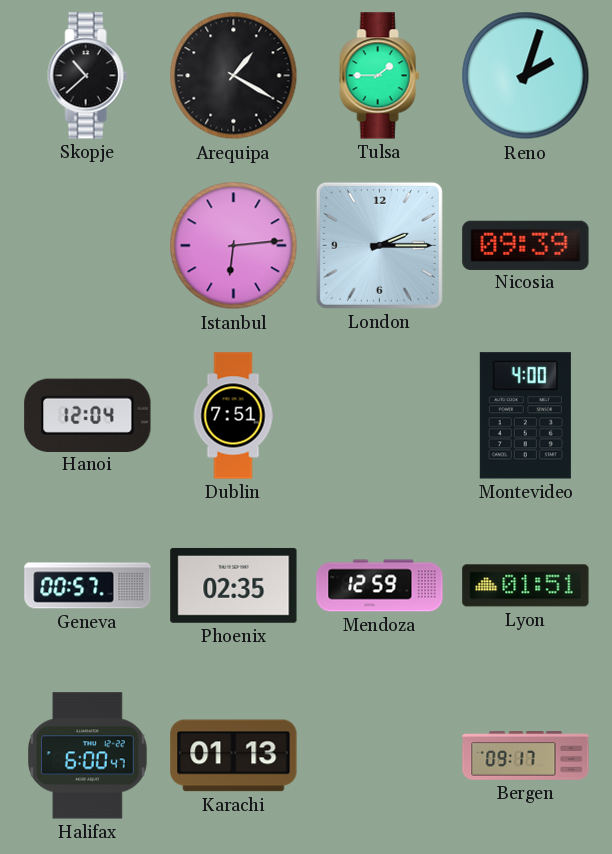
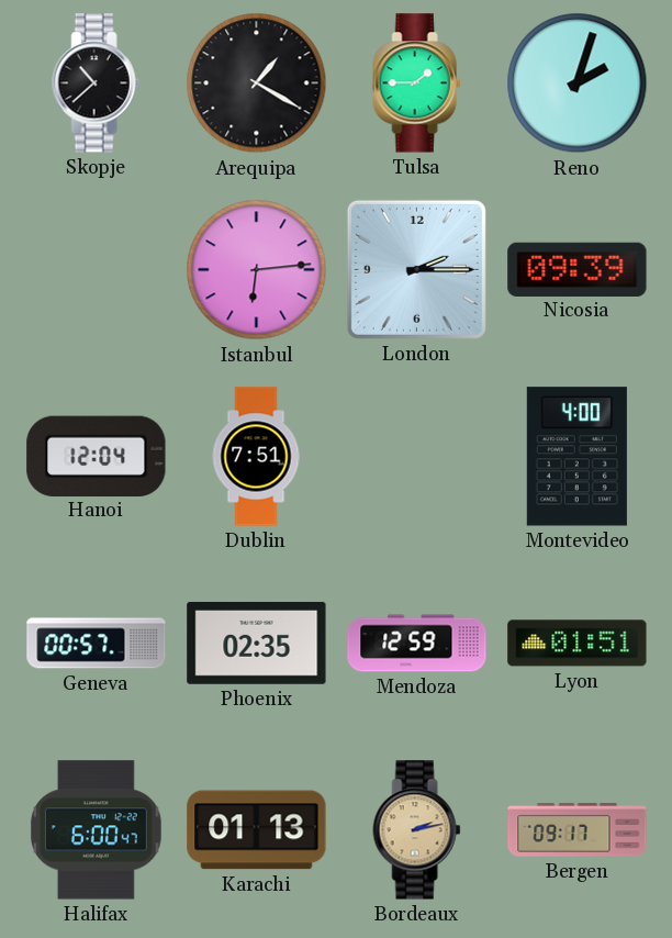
Bordeaux: none -> 2:13
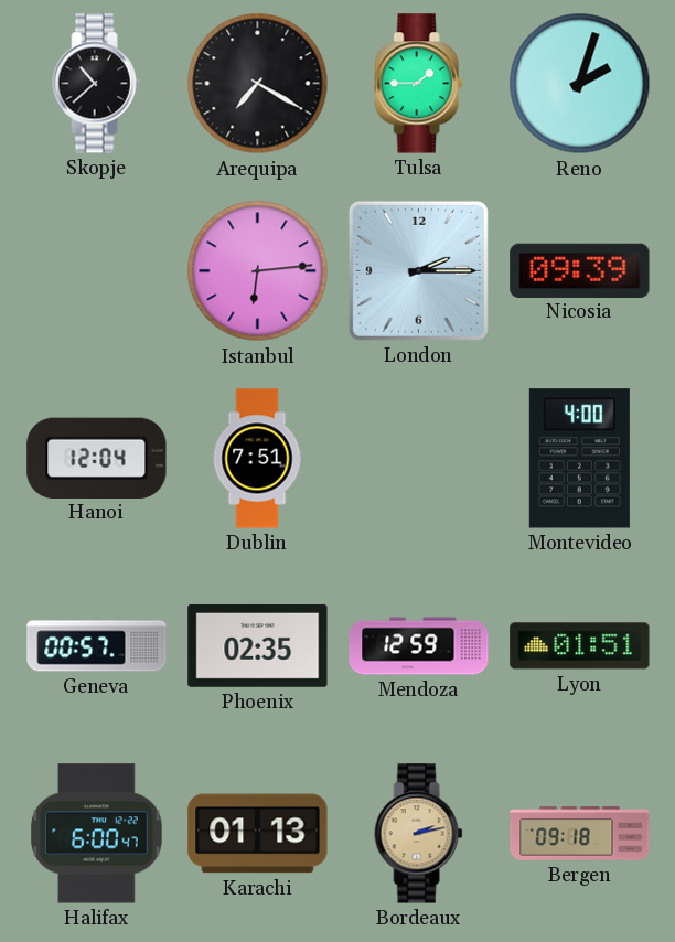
Arequipa: 1:20 -> 7:20
Bergen: 09:17 -> 09:18
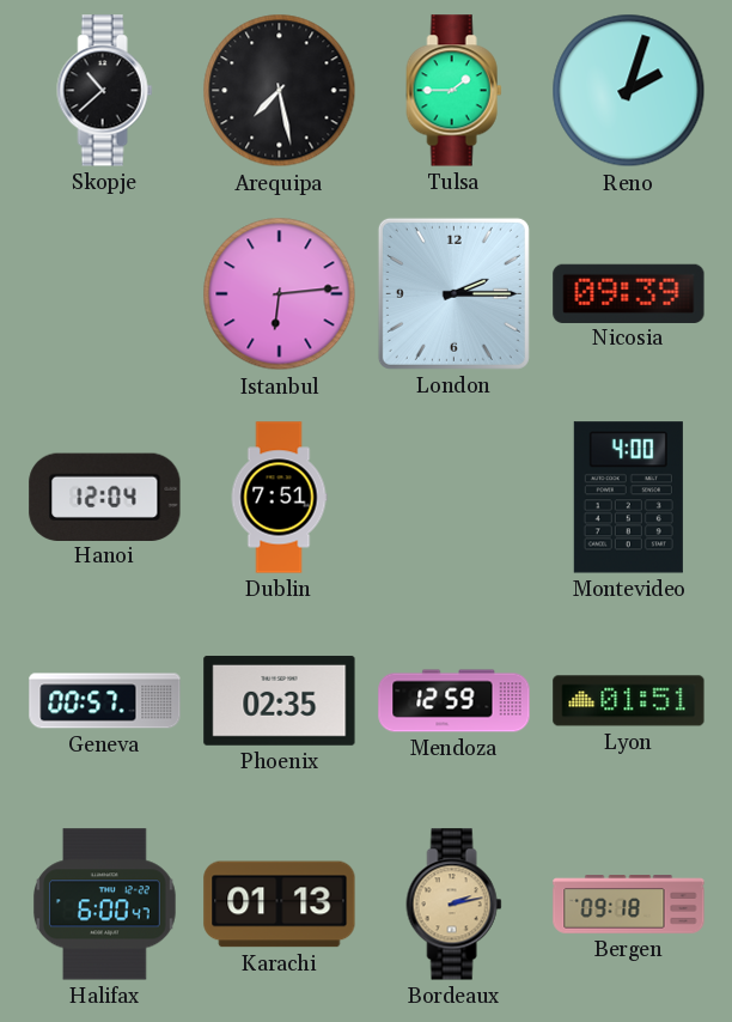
Arequipa: 7:20 -> 7:28
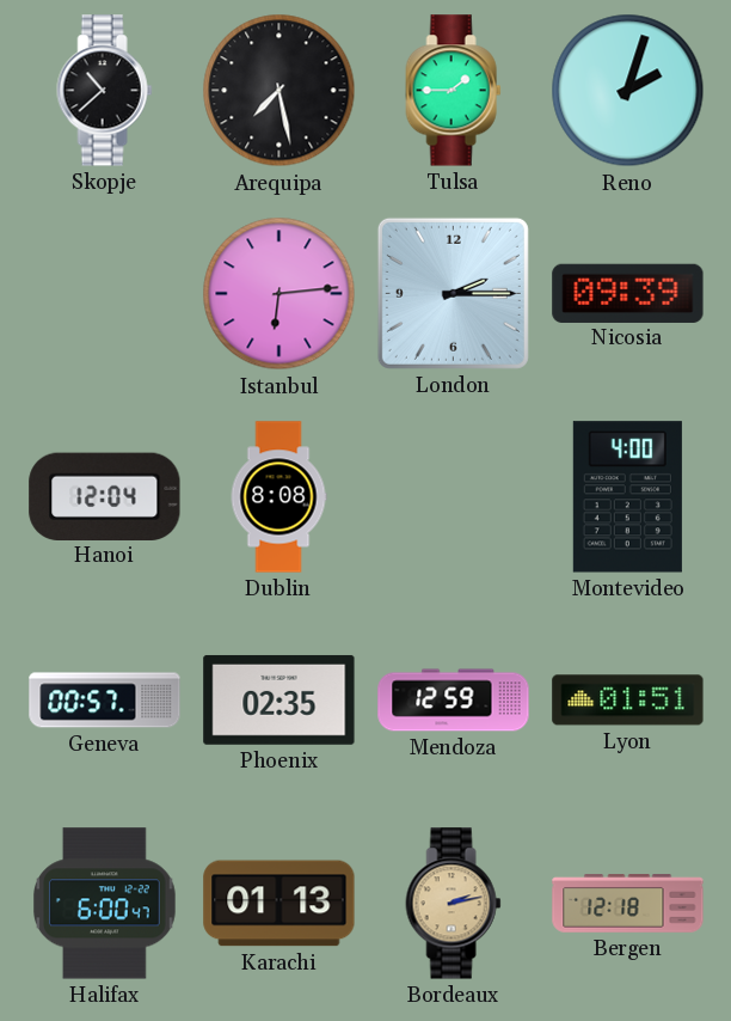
Dublin: 7:51 -> 8:08
Bergen: 09:18 -> 12:18
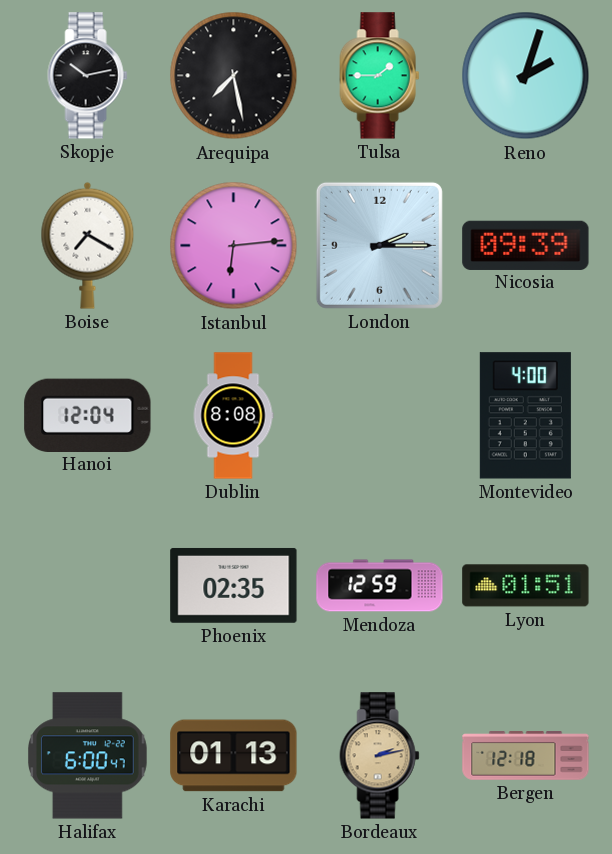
Skopje: 10:38 -> 10:13
Boise: none -> 7:20
Geneva: 00:57 -> none
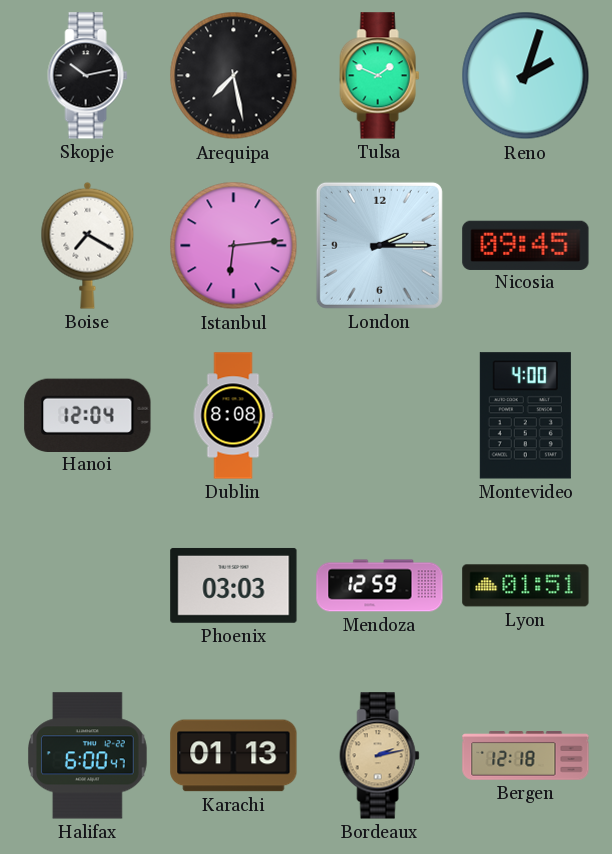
Tulsa: 1:45 -> 1:49
Nicosia: 09:39 -> 09:45
Phoenix: 02:35 -> 03:03
